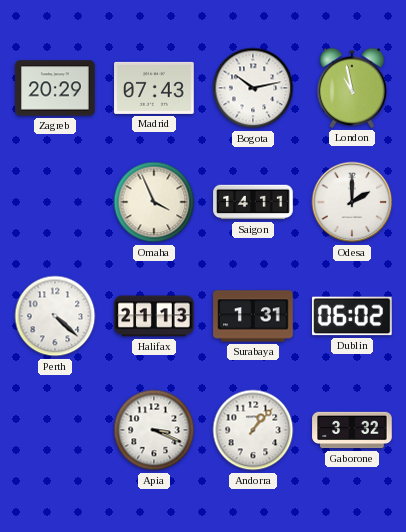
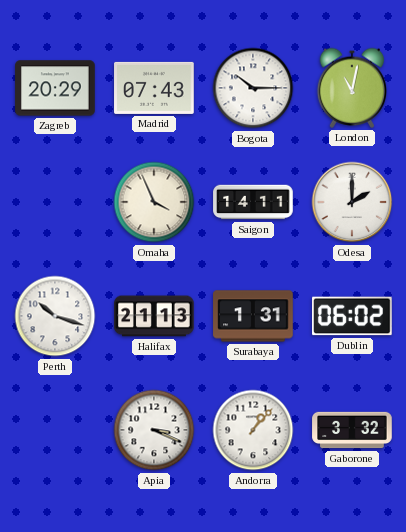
Bogota: 10:13 -> 10:15
London: 10:58 -> 11:02
Perth: 4:22 -> 10:18
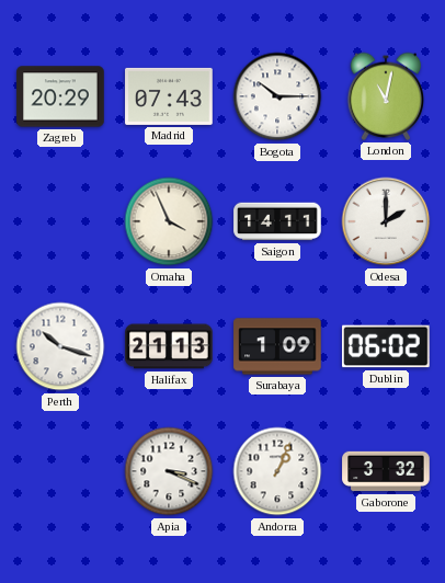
Surabaya: 1:31 -> 1:09
Andorra: 1:07 -> 1:04
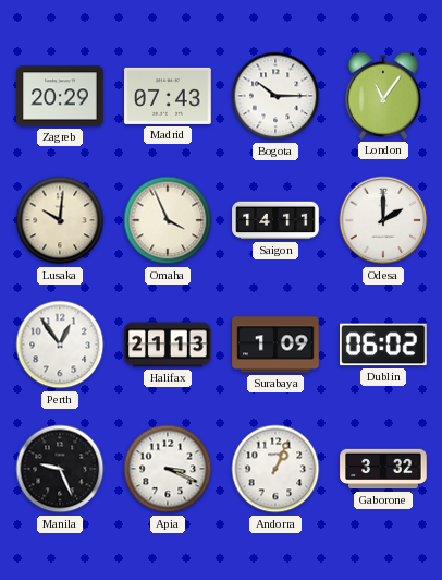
London: 11:02 -> 11:06
Lusaka: none -> 10:01
Perth: 10:18 -> 12:54
Manila: none -> 9:26
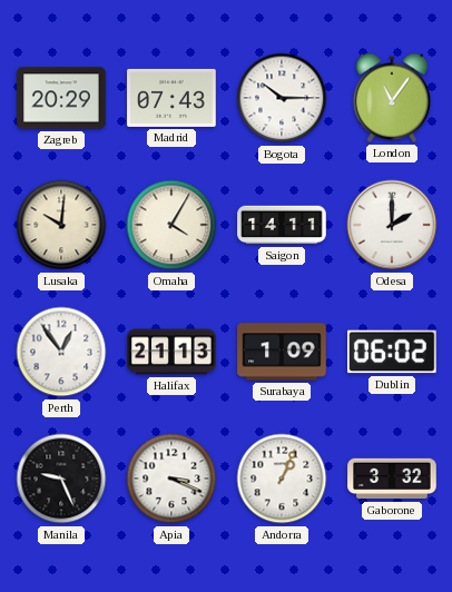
Omaha: 3:56 -> 4:05
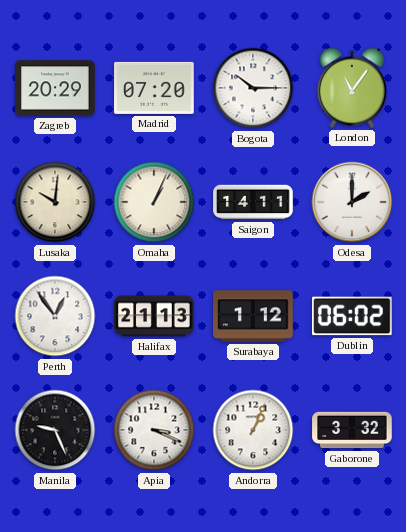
Madrid: 07:43 -> 07:20
Omaha: 4:05 -> 1:04
Surabaya: 1:09 -> 1:12
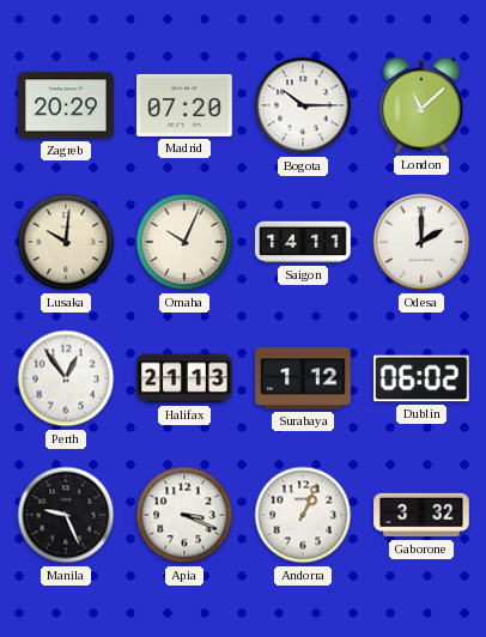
London: 11:06 -> 11:08
Omaha: 1:04 -> 10:04
